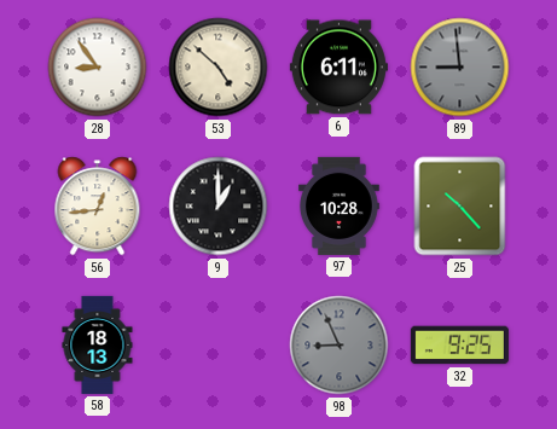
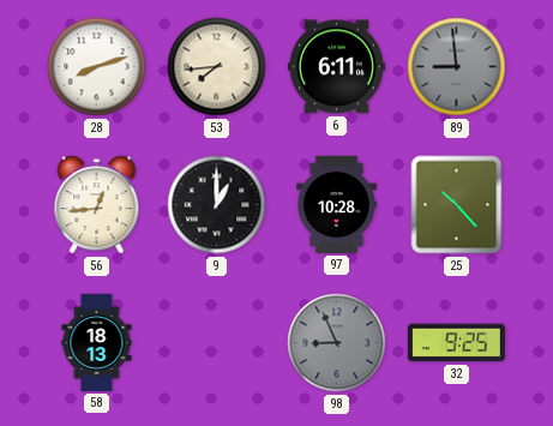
28: 8:54 -> 8:12
53: 4:52 -> 7:44
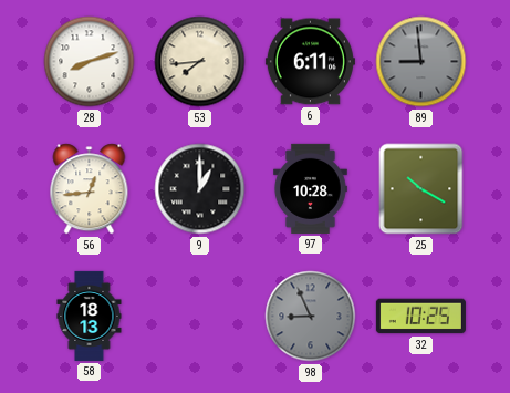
25: 10:23 -> 10:20
32: 9:25 -> 10:25
